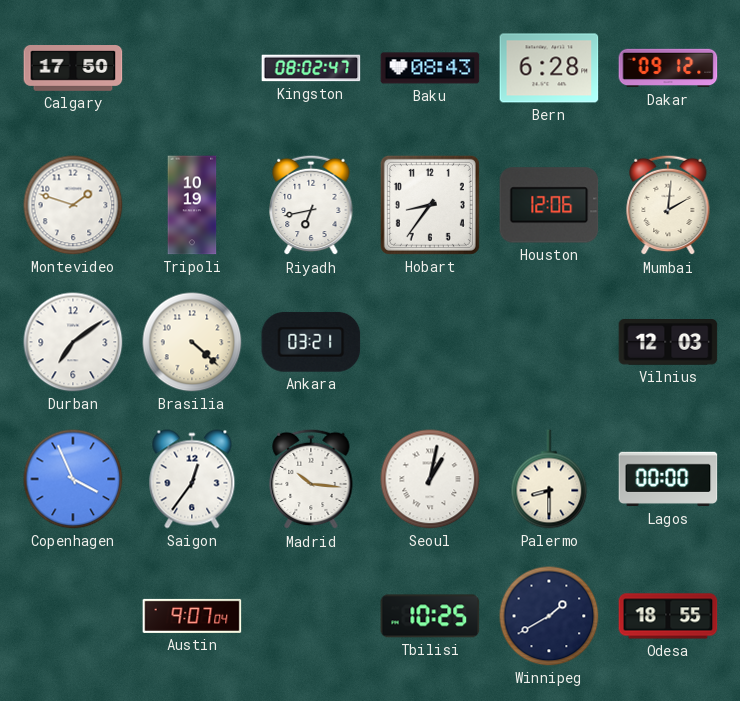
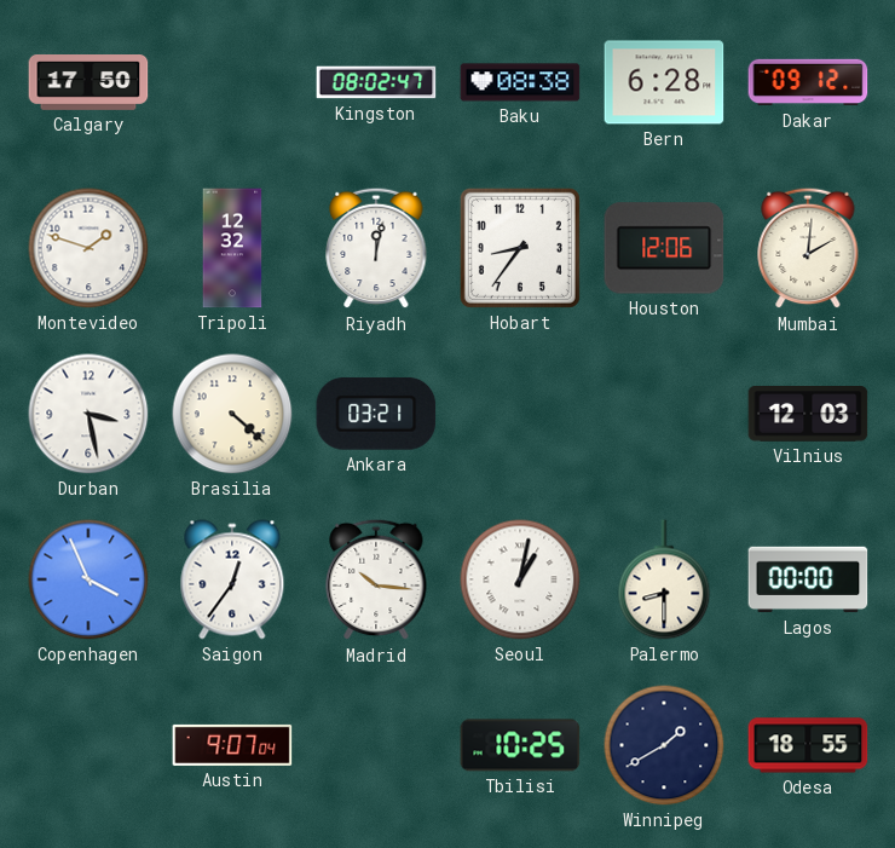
Baku: 08:43 -> 08:38
Tripoli: 10:19 -> 12:32
Riyadh: 6:43 -> 12:02
Durban: 7:09 -> 3:28
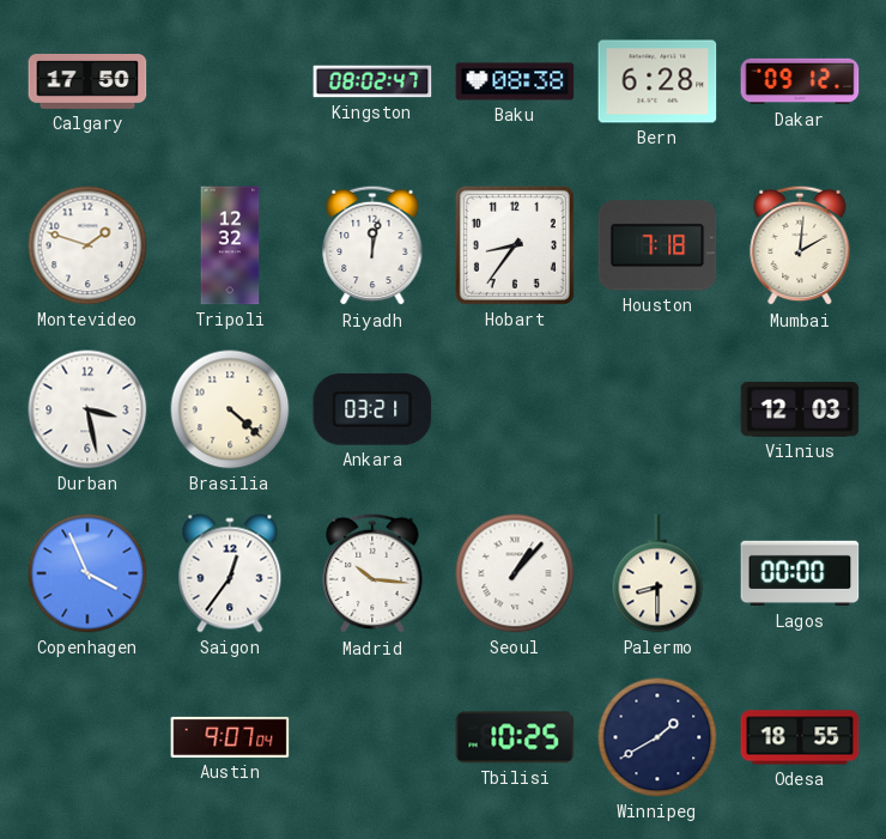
Houston: 12:06 -> 7:18
Seoul: 1:02 -> 1:07
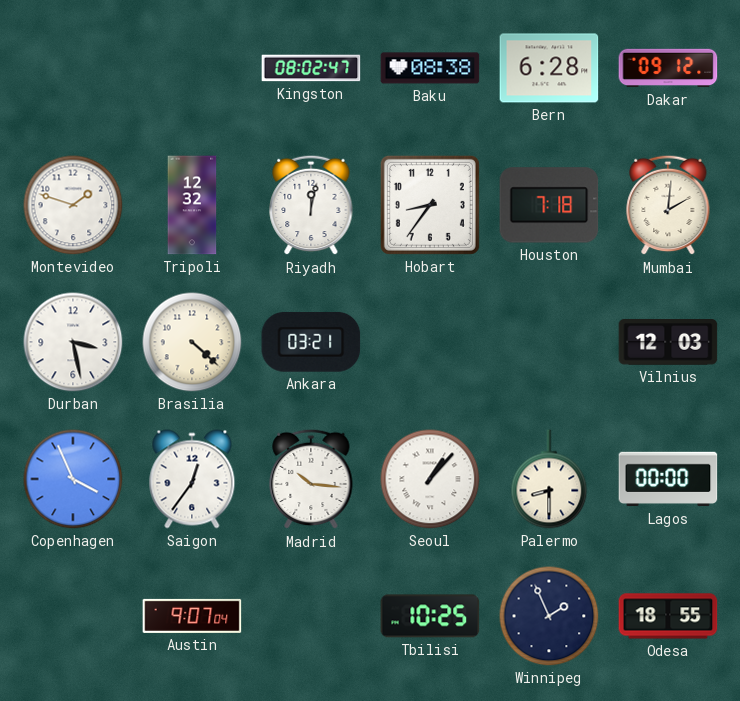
Calgary: 17:50 -> none
Winnipeg: 1:40 -> 1:56
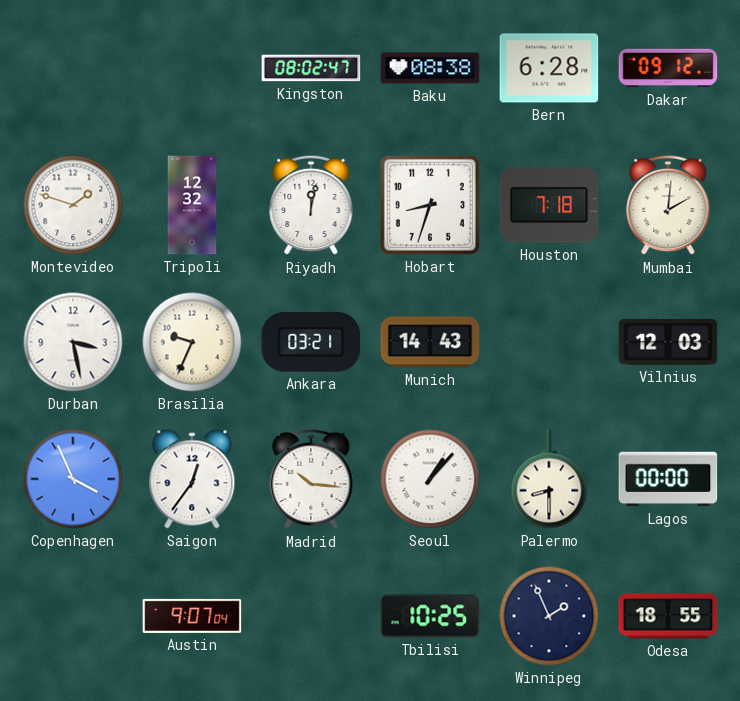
Hobart: 8:36 -> 8:33
Brasilia: 4:22 -> 9:34
Munich: none -> 14:43
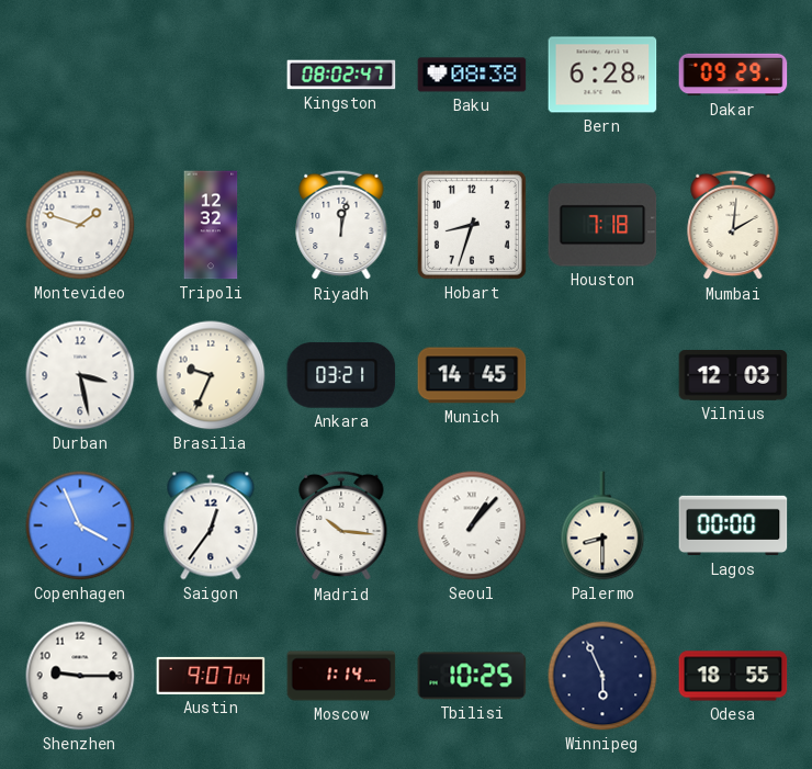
Dakar: 09:12 -> 09:29
Munich: 14:43 -> 14:45
Shenzhen: none -> 9:15
Moscow: none -> 1:14
Winnipeg: 1:56 -> 5:56
